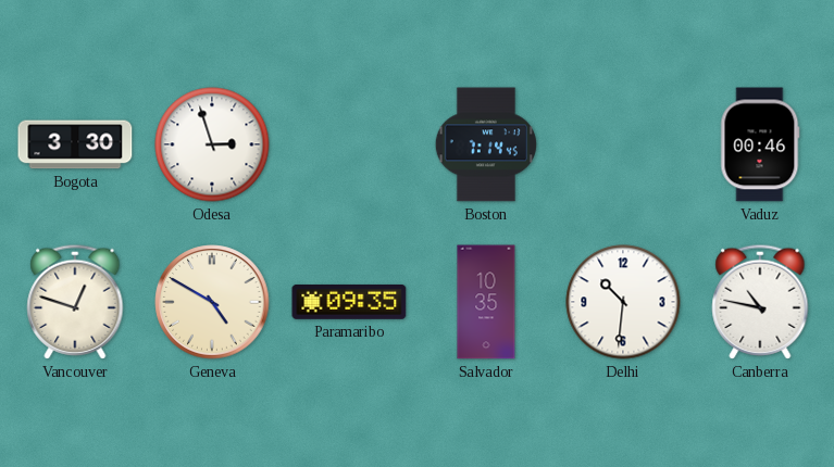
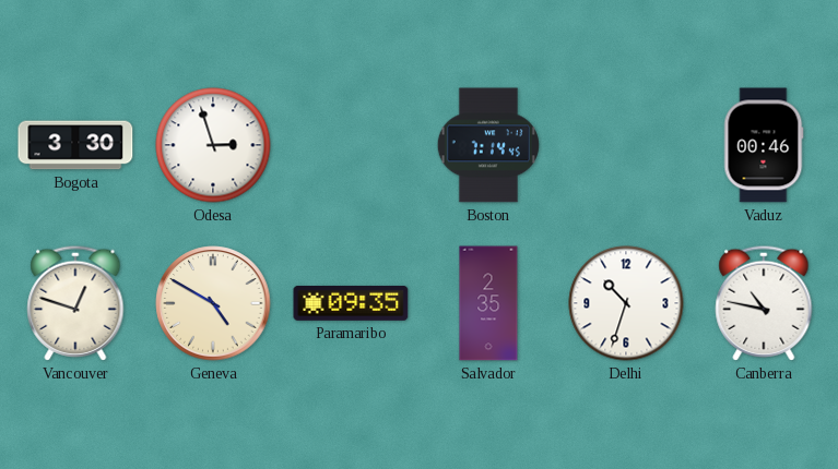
Salvador: 10:35 -> 2:35
Delhi: 10:31 -> 10:33
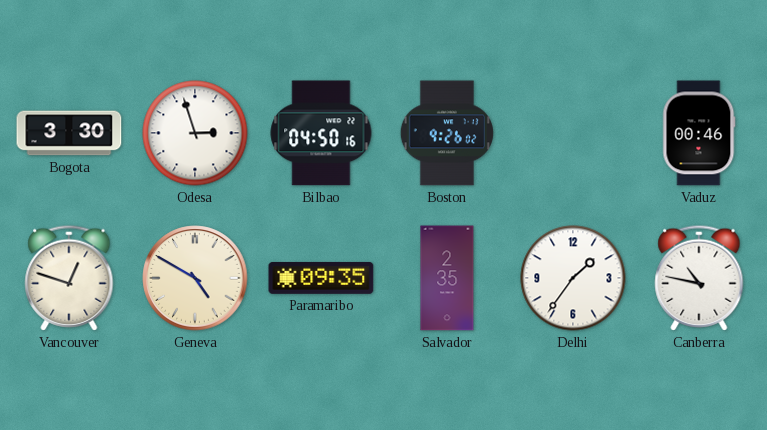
Bilbao: none -> 04:50
Boston: 7:14 -> 9:26
Delhi: 10:33 -> 1:36
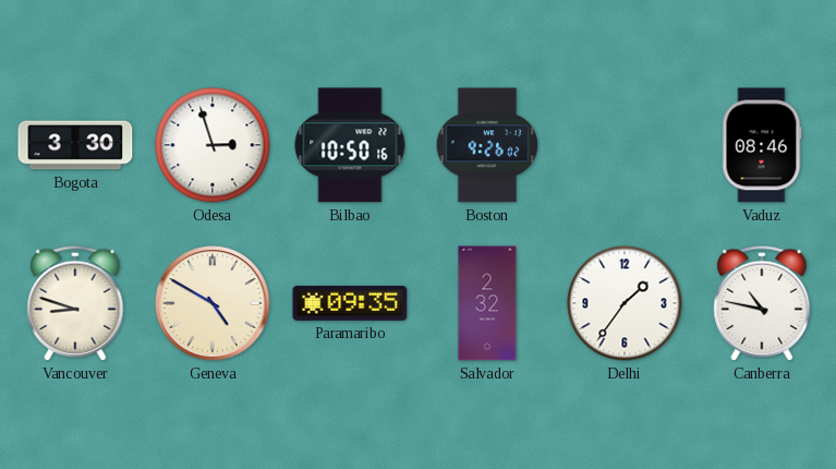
Bilbao: 04:50 -> 10:50
Vaduz: 00:46 -> 08:46
Vancouver: 12:48 -> 8:48
Salvador: 2:35 -> 2:32
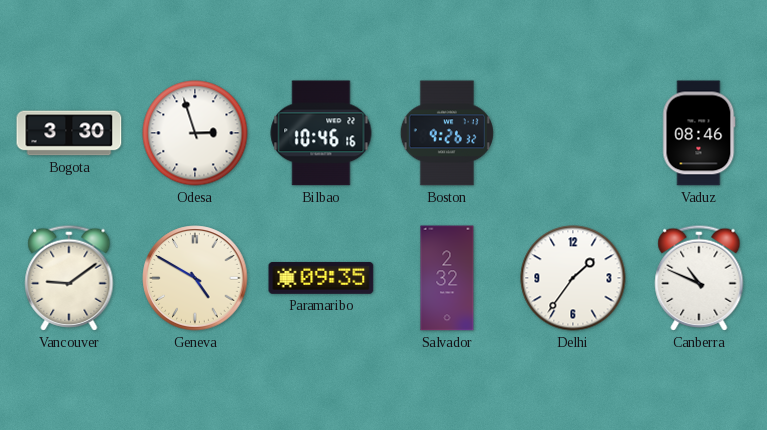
Bilbao: 10:50 -> 10:46
Boston: 9:26:02 -> 9:26:32
Vancouver: 8:48 -> 9:09
Canberra: 10:47 -> 10:49
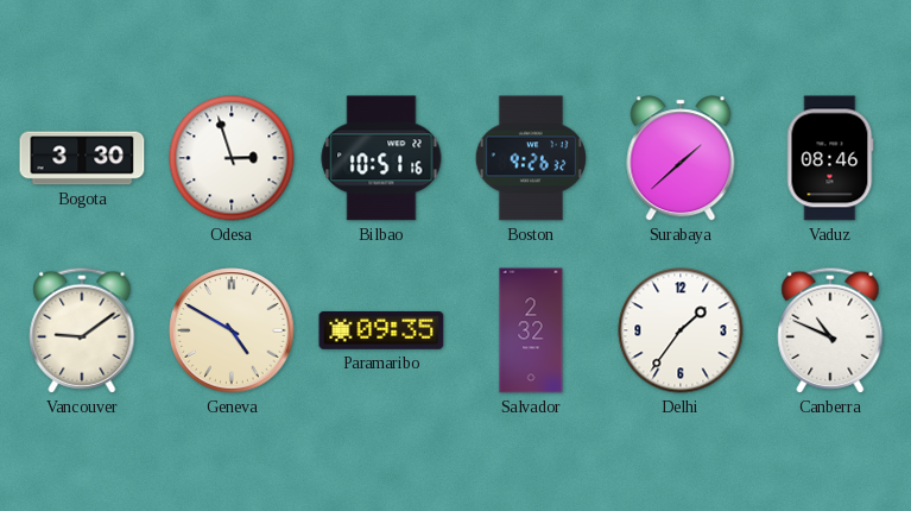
Bilbao: 10:46 -> 10:51
Surabaya: none -> 1:38
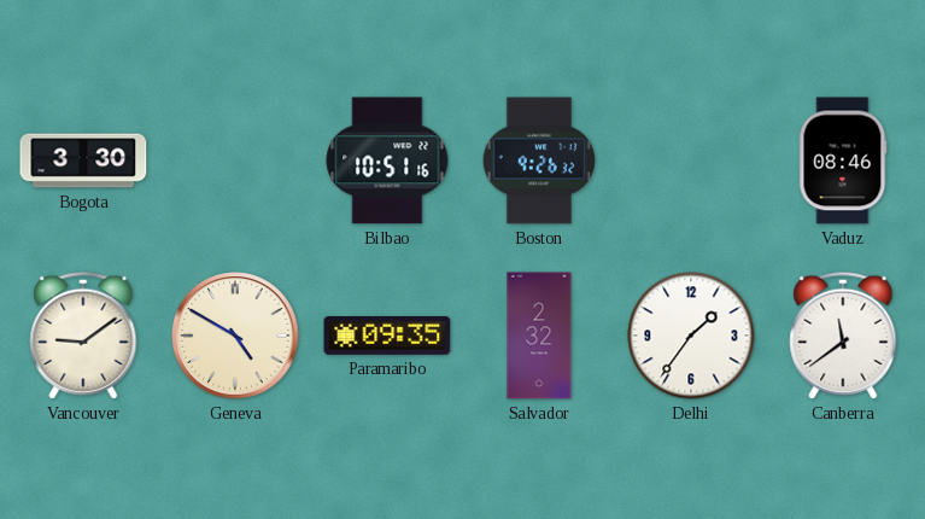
Odesa: 2:57 -> none
Surabaya: 1:38 -> none
Canberra: 10:49 -> 11:39
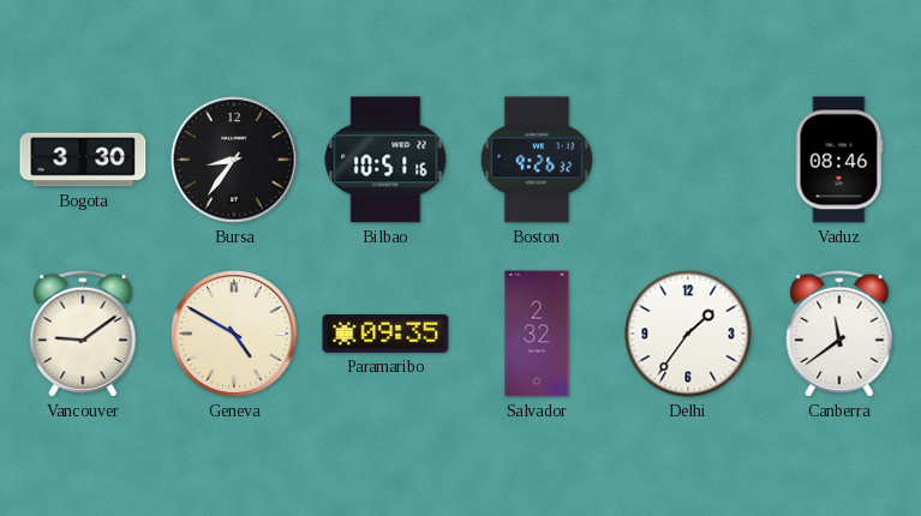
Bursa: none -> 8:36
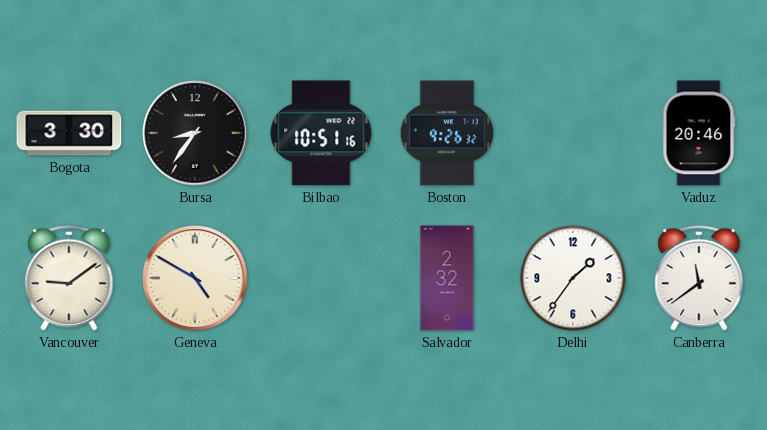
Vaduz: 08:46 -> 20:46
Paramaribo: 09:35 -> none
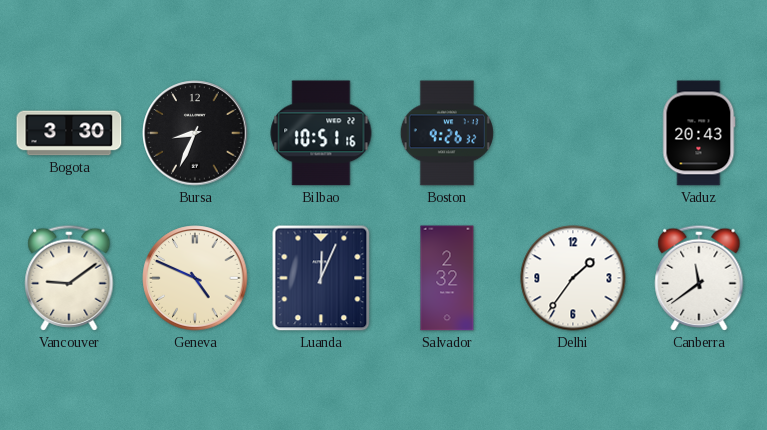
Bursa: 8:36 -> 8:34
Vaduz: 20:46 -> 20:43
Geneva: 4:50 -> 4:49
Luanda: none -> 12:04
